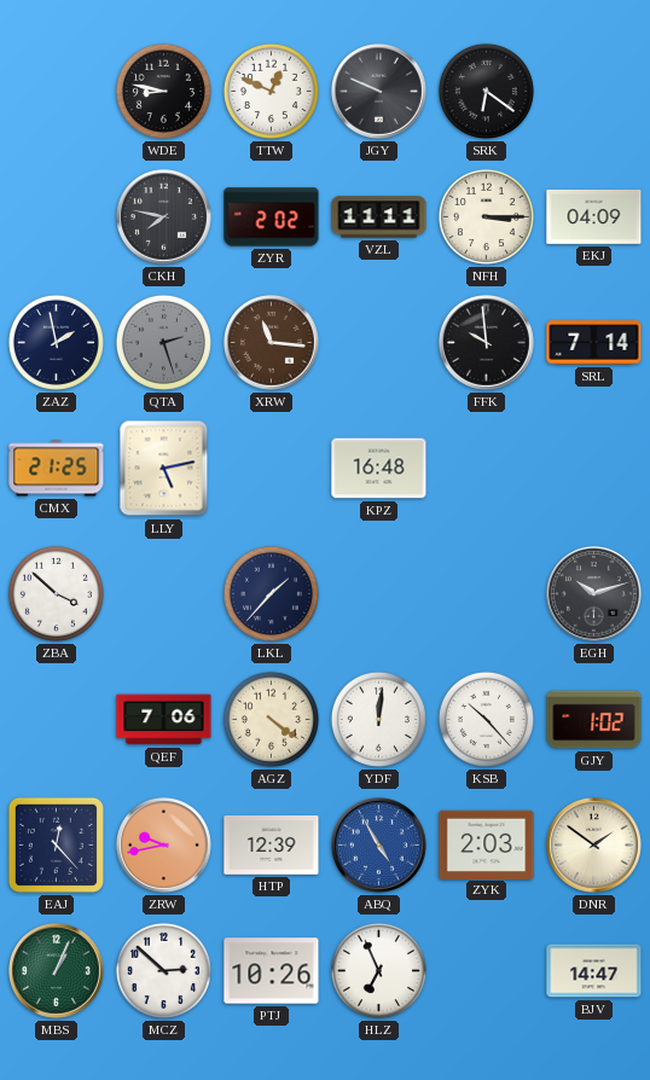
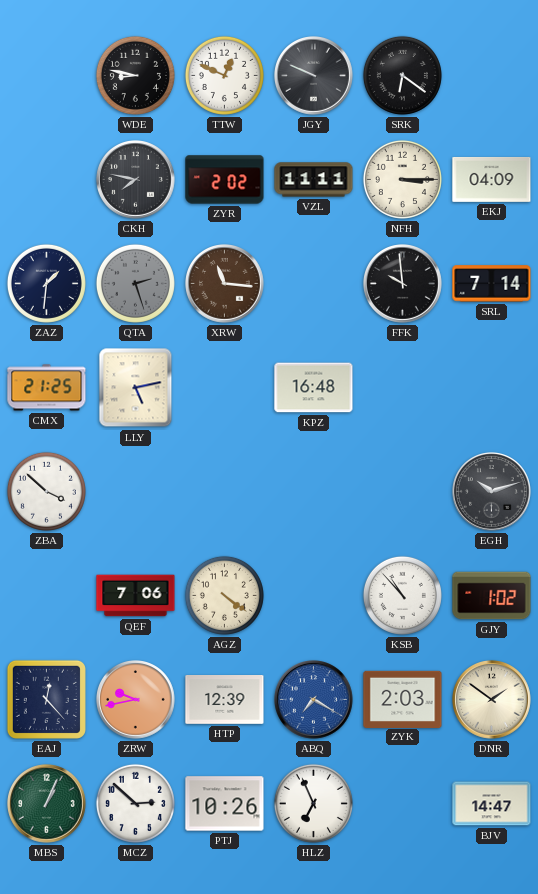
ZAZ: 1:58 -> 1:31
LKL: 1:37 -> none
YDF: 12:01 -> none
KSB: 10:23 -> 10:53
ABQ: 4:55 -> 7:20
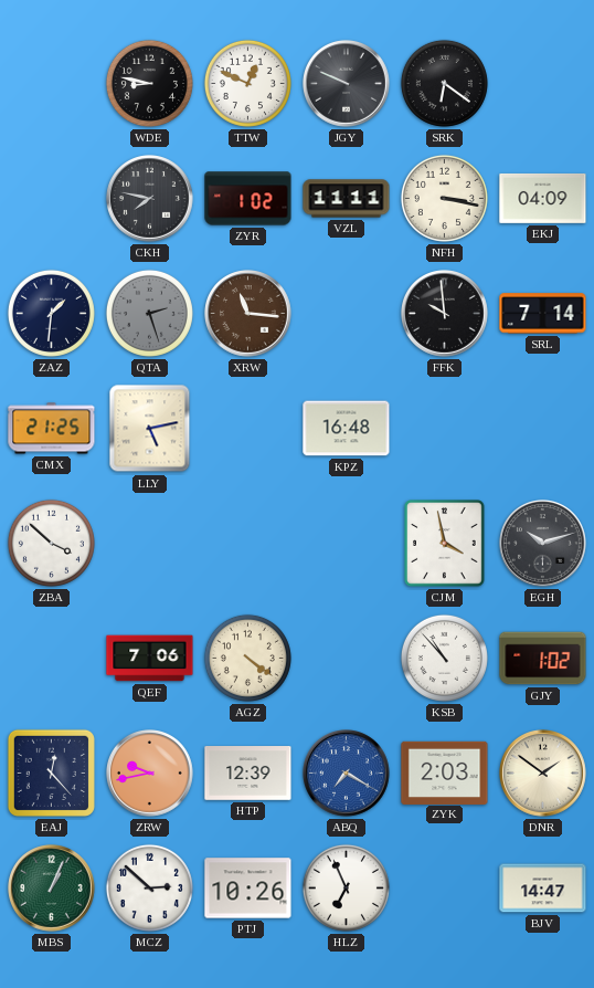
ZYR: 2:02 -> 1:02
NFH: 3:15 -> 3:17
CJM: none -> 3:58
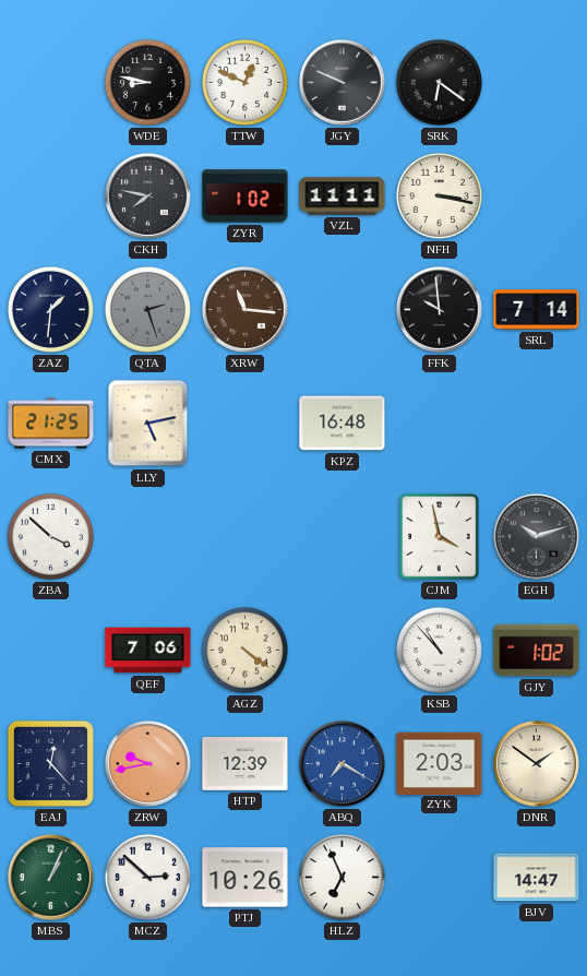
EKJ: 04:09 -> none
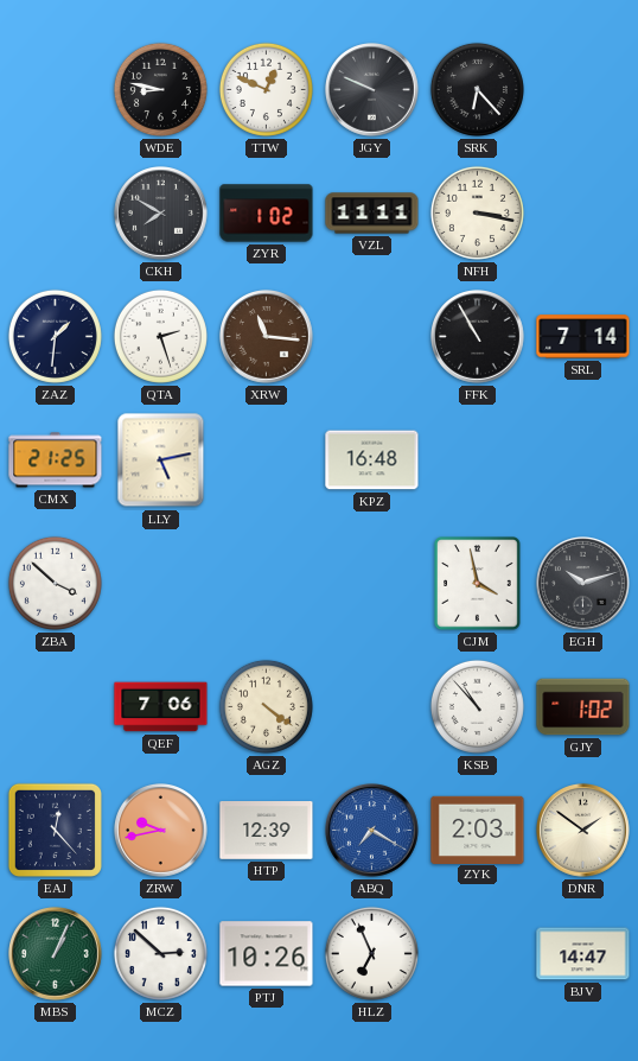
SRK: 6:21 -> 6:23
CKH: 7:47 -> 7:50
QTA dial: grey -> white
FFK: 9:59 -> 10:55
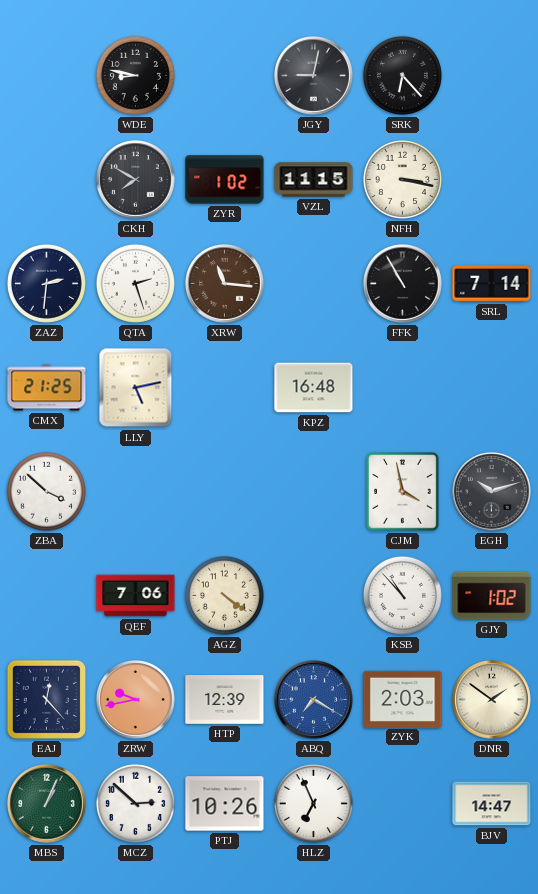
TTW: 12:49 -> none
JGY: 9:49 -> 9:02
VZL: 11:11 -> 11:15
ZAZ: 1:31 -> 2:31
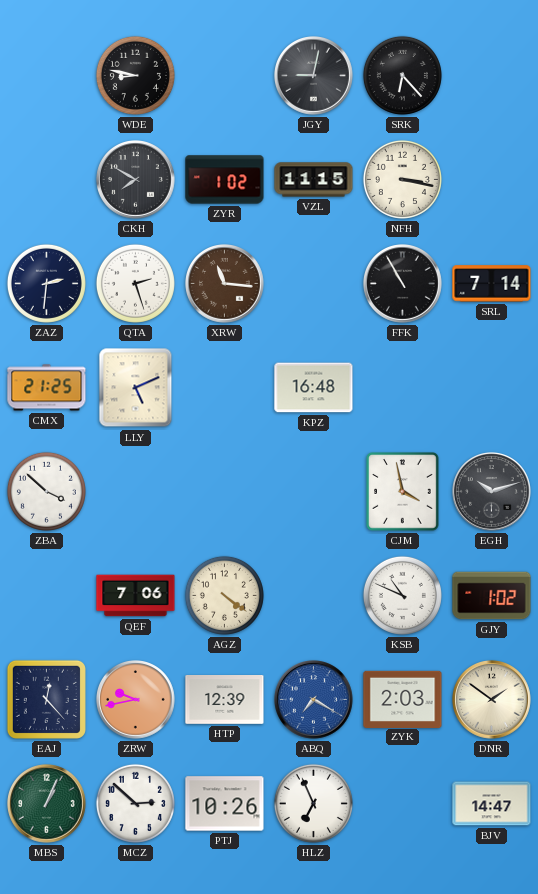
LLY: 5:13 -> 5:11
KSB: 10:53 -> 10:49
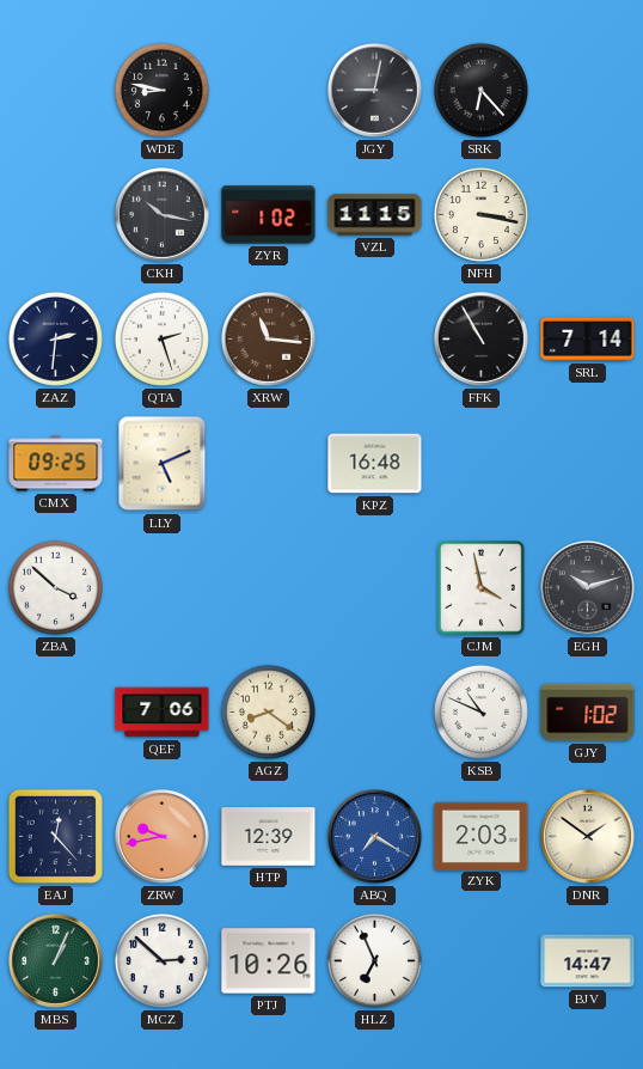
CKH: 7:50 -> 10:17
CMX: 21:25 -> 09:25
AGZ: 4:21 -> 8:21
